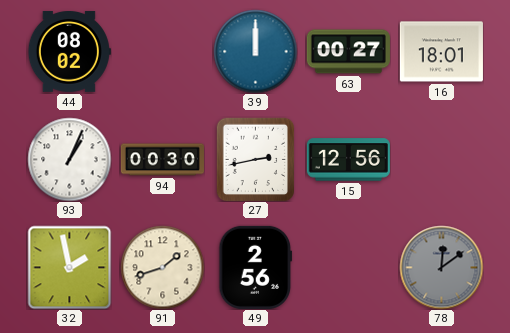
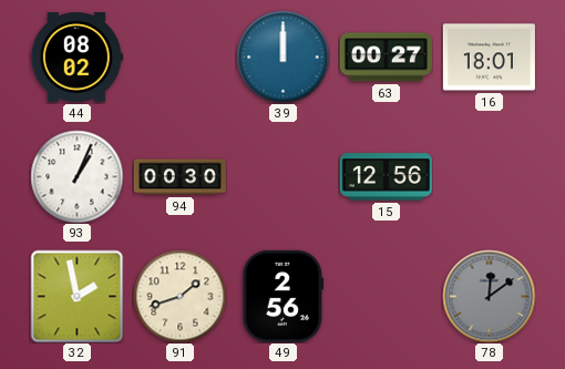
27: 2:43 -> none
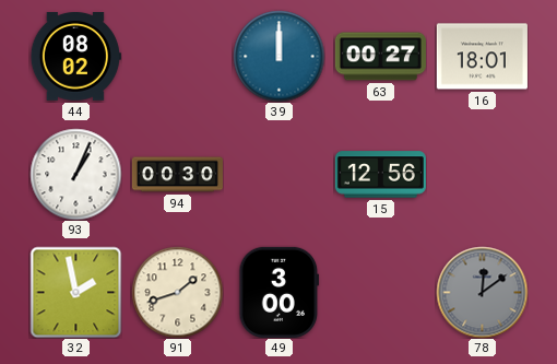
49: 2:56 -> 3:00
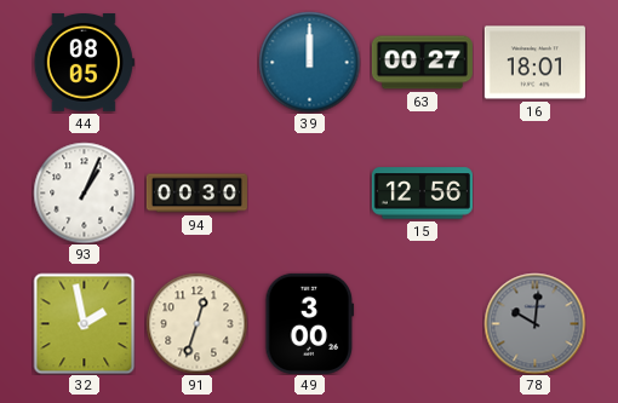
44: 08:02 -> 08:05
91: 1:42 -> 12:33
78: 12:09 -> 10:01
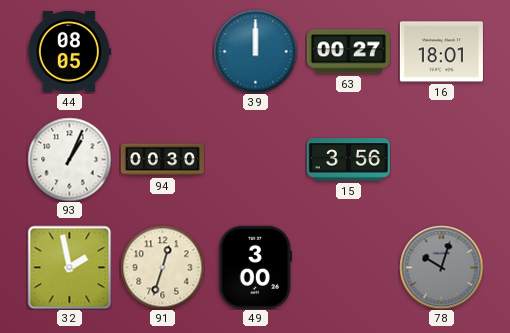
15: 12:56 -> 3:56
78: 10:01 -> 10:03
